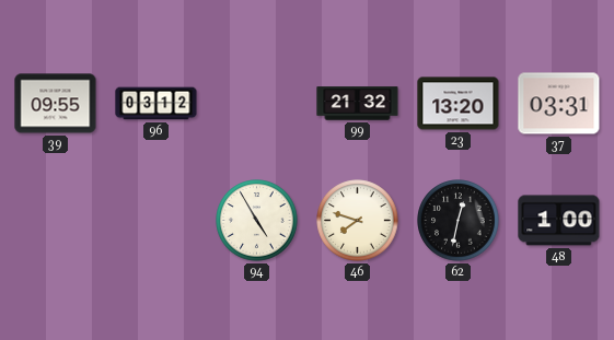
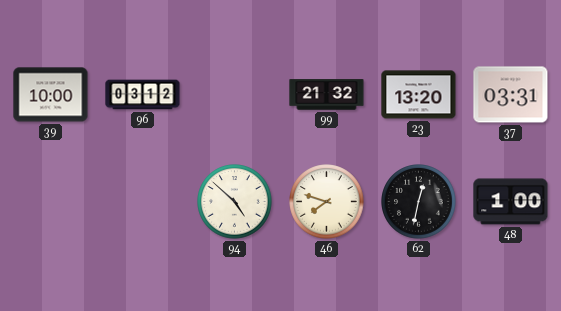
39: 09:55 -> 10:00
94: 4:55 -> 4:52
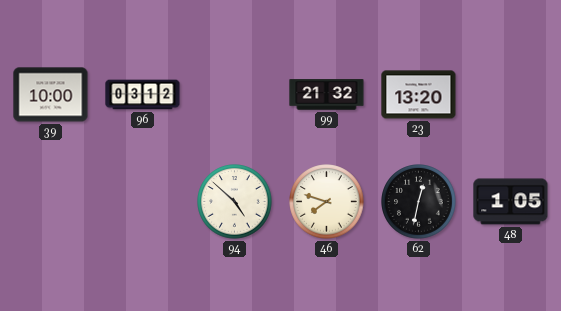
37: 03:31 -> none
48: 1:00 -> 1:05
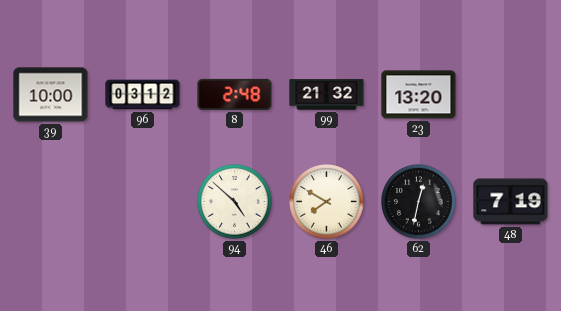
8: none -> 2:48
46: 7:48 -> 7:50
48: 1:05 -> 7:19
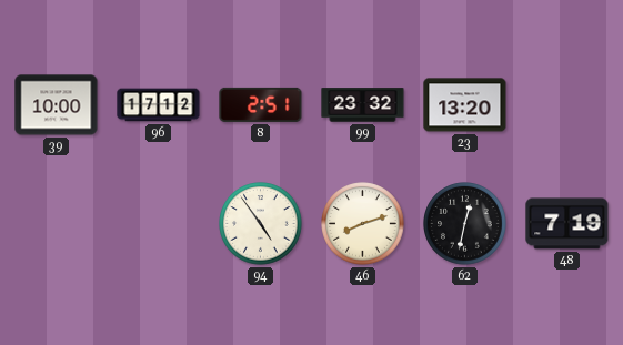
96: 03:12 -> 17:12
8: 2:48 -> 2:51
99: 21:32 -> 23:32
94: 4:52 -> 4:54
46: 7:50 -> 8:12
